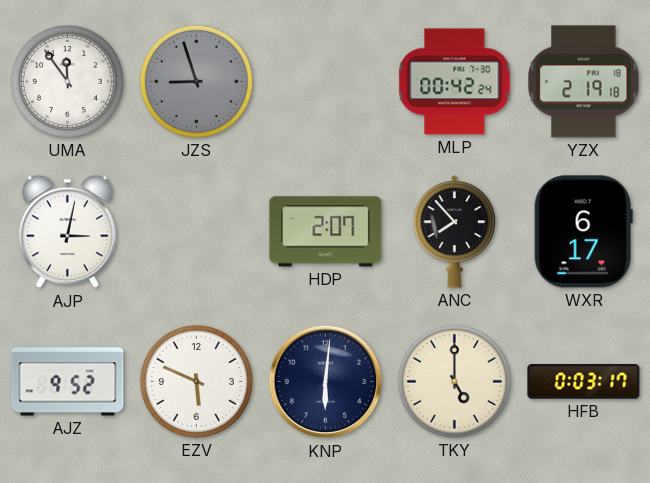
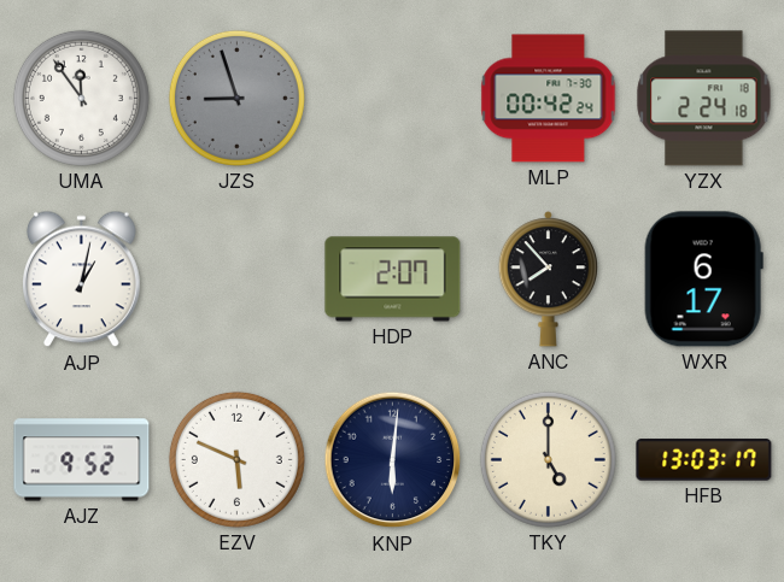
YZX: 2:19 -> 2:24
AJP: 3:02 -> 1:02
HFB: 0:03 -> 13:03
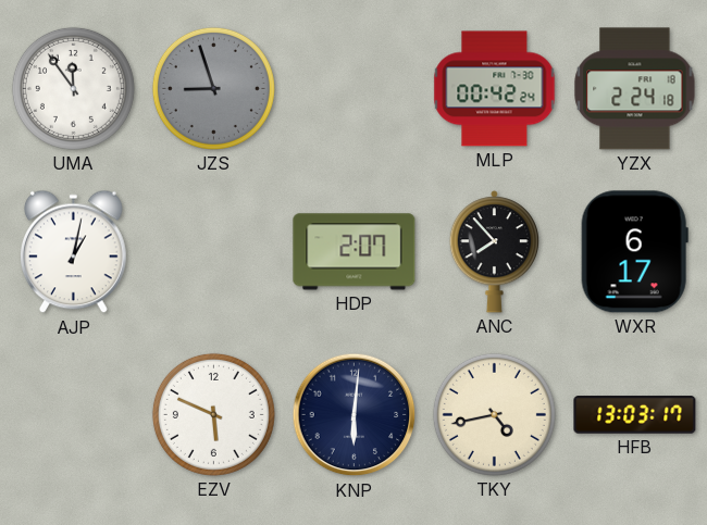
AJZ: 9:52 -> none
TKY: 5:00 -> 4:43
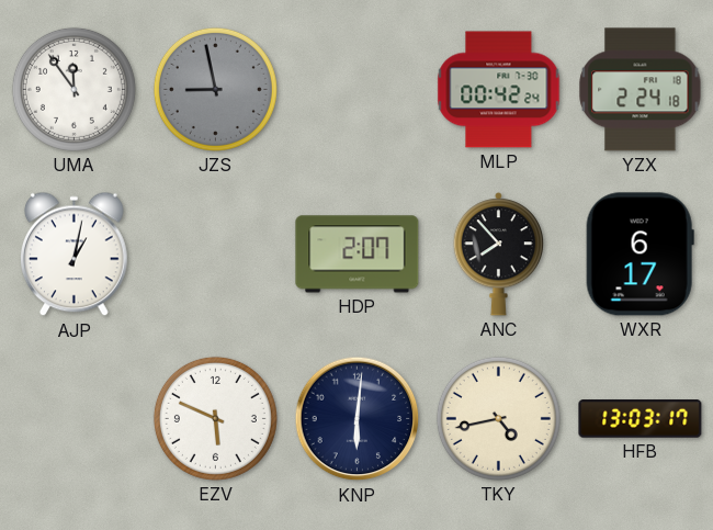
JZS: 8:57 -> 8:58
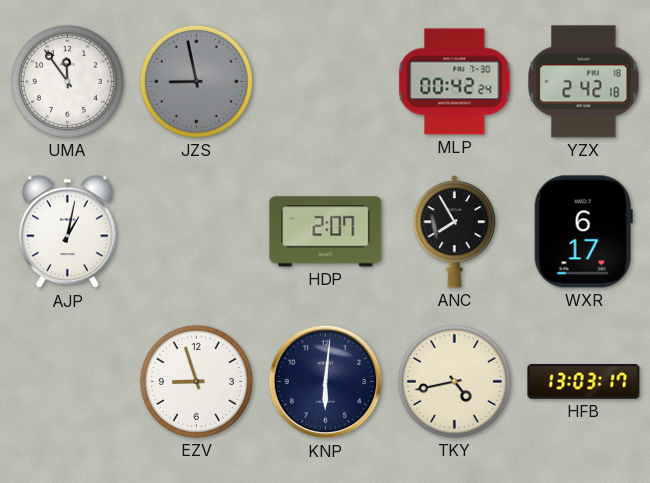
YZX: 2:24 -> 2:42
ANC: 7:53 -> 7:55
EZV: 5:49 -> 8:57
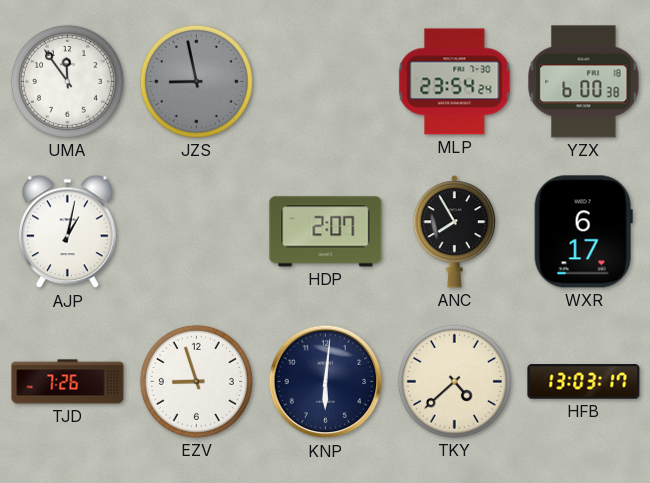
MLP: 00:42 -> 23:54
YZX: 2:42 -> 6:00
TJD: none -> 7:26
TKY: 4:43 -> 4:38
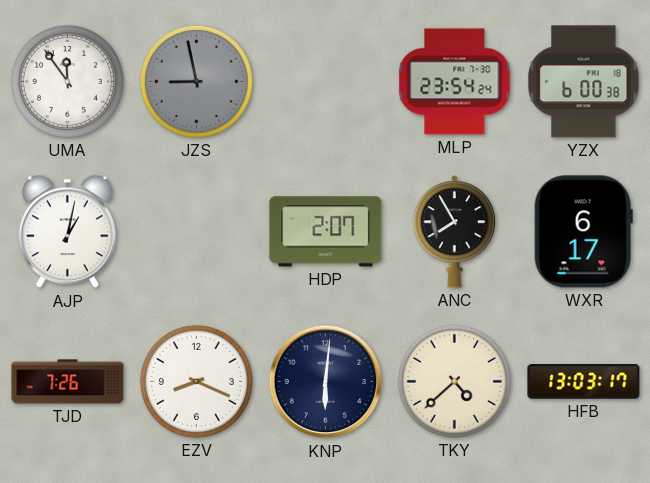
EZV: 8:57 -> 8:19
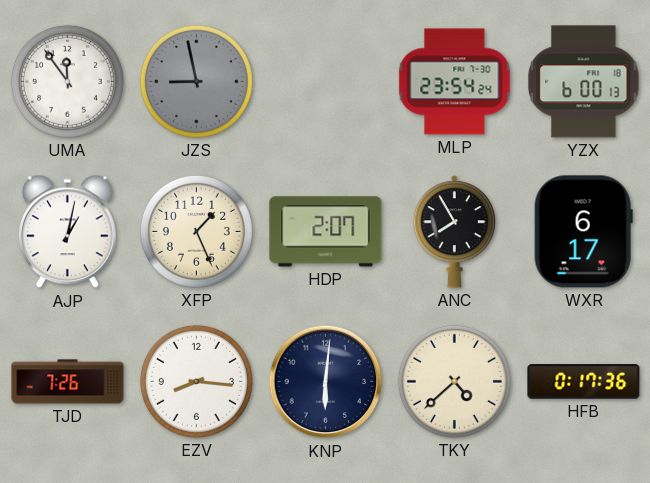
YZX: 6:00:38 -> 6:00:13
XFP: none -> 1:26
EZV: 8:19 -> 8:16
HFB: 13:03 -> 0:17
